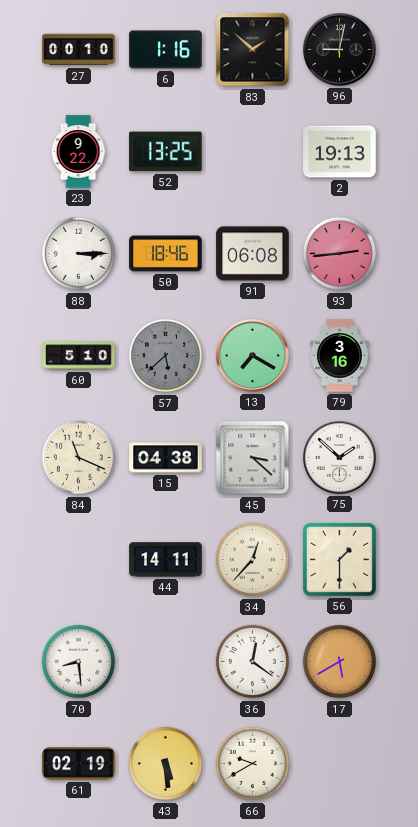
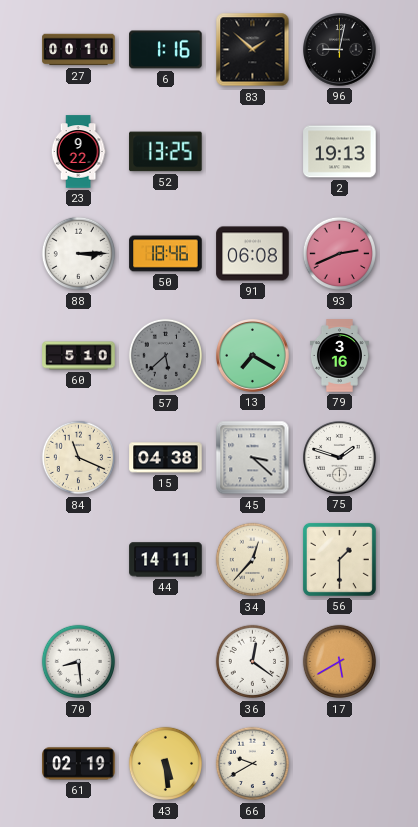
93: 2:44 -> 2:41
75: 1:52 -> 1:48
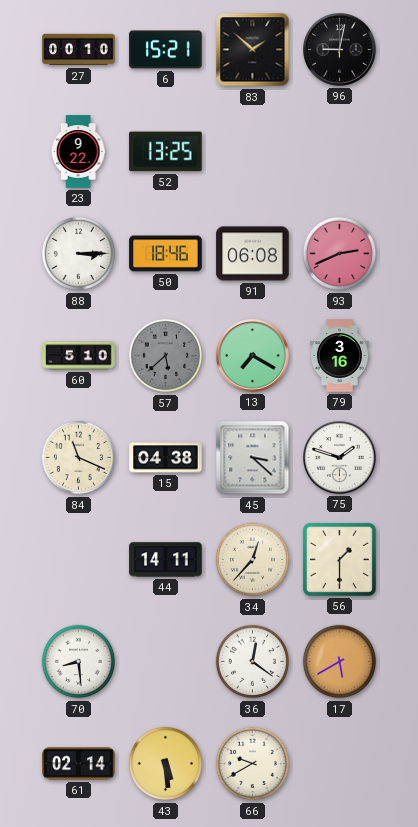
6: 1:16 -> 15:21
2: 19:13 -> none
61: 02:19 -> 02:14
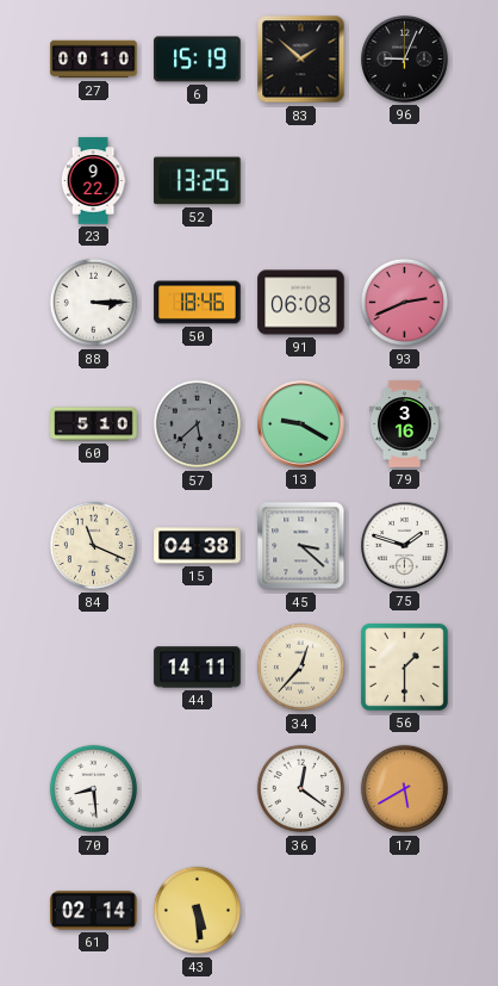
6: 15:21 -> 15:19
96: 9:02 -> 9:04
13: 7:20 -> 9:20
66: 9:40 -> none
